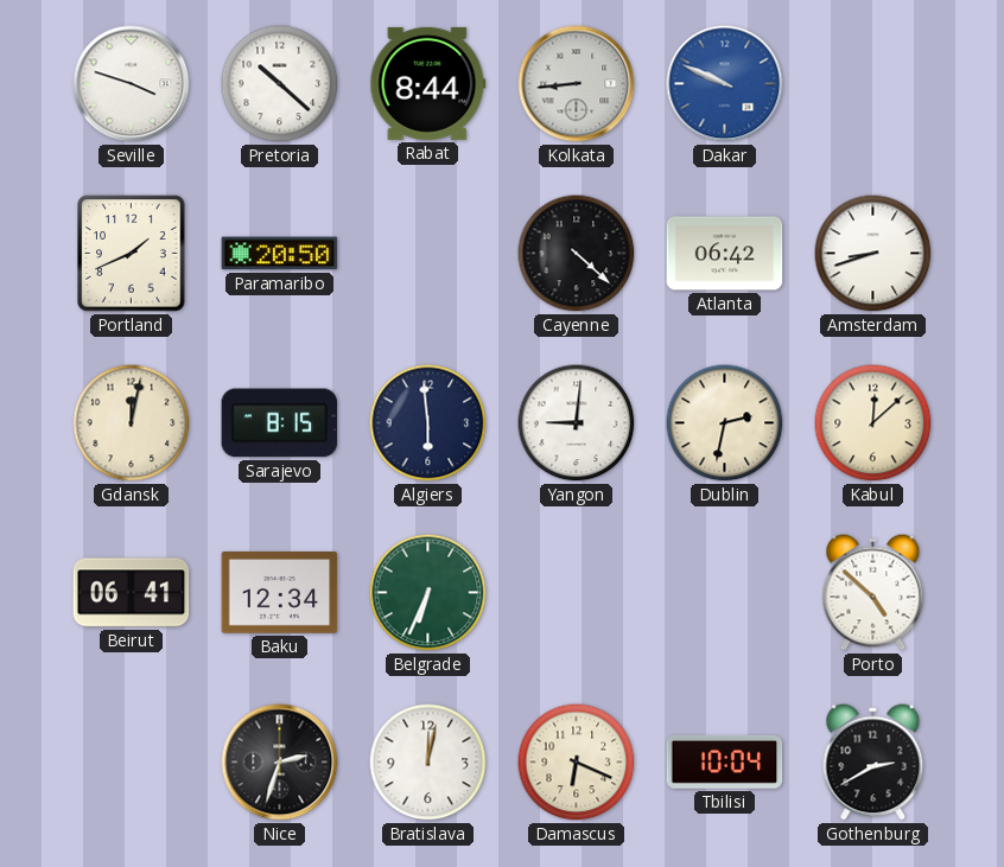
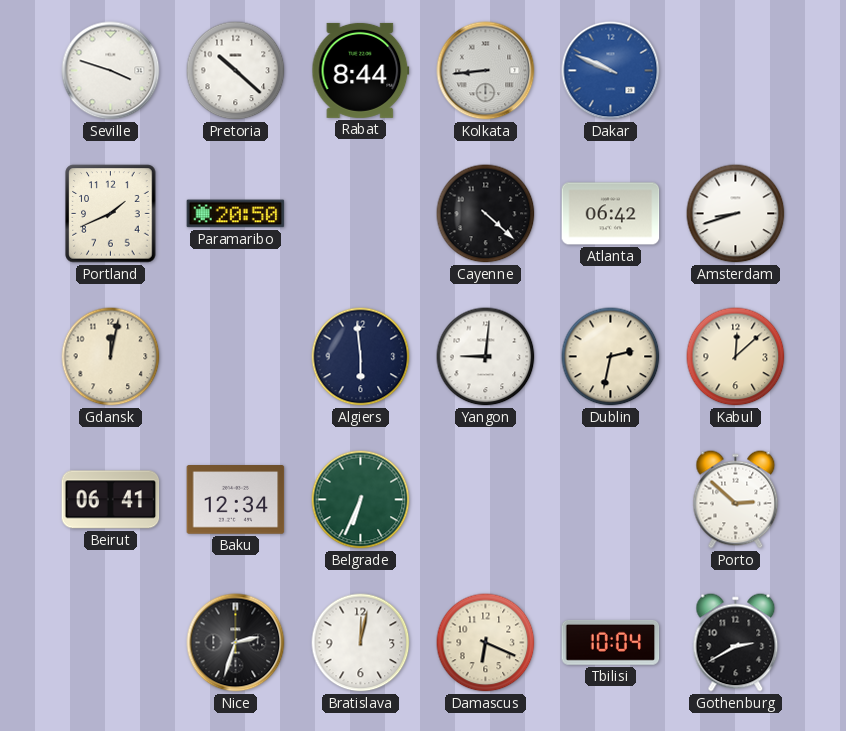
Sarajevo: 8:15 -> none
Porto: 4:52 -> 2:52
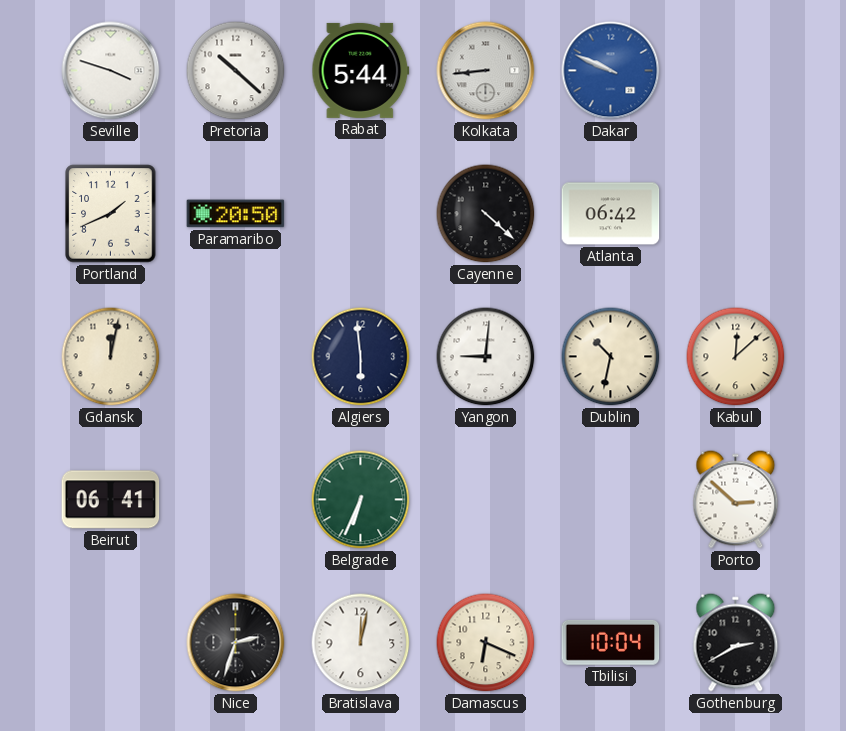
Rabat: 8:44 -> 5:44
Amsterdam: 8:42 -> none
Dublin: 2:32 -> 10:32
Baku: 12:34 -> none
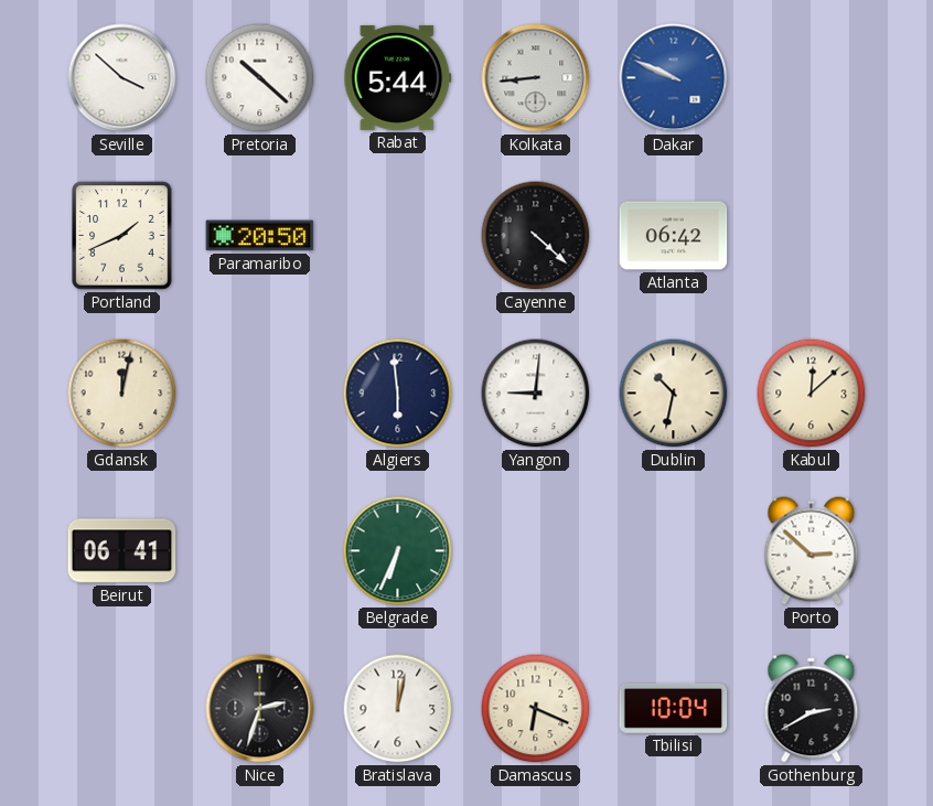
Seville: 3:48 -> 3:52
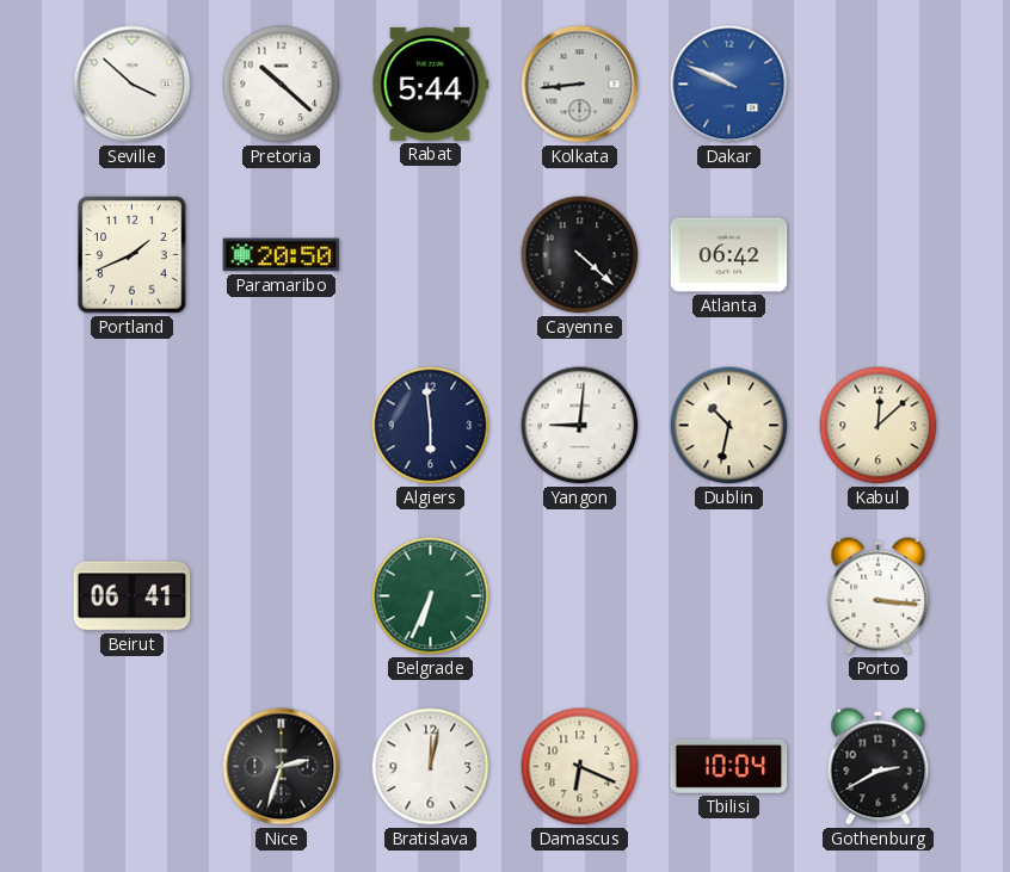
Gdansk: 12:02 -> none
Porto: 2:52 -> 3:16
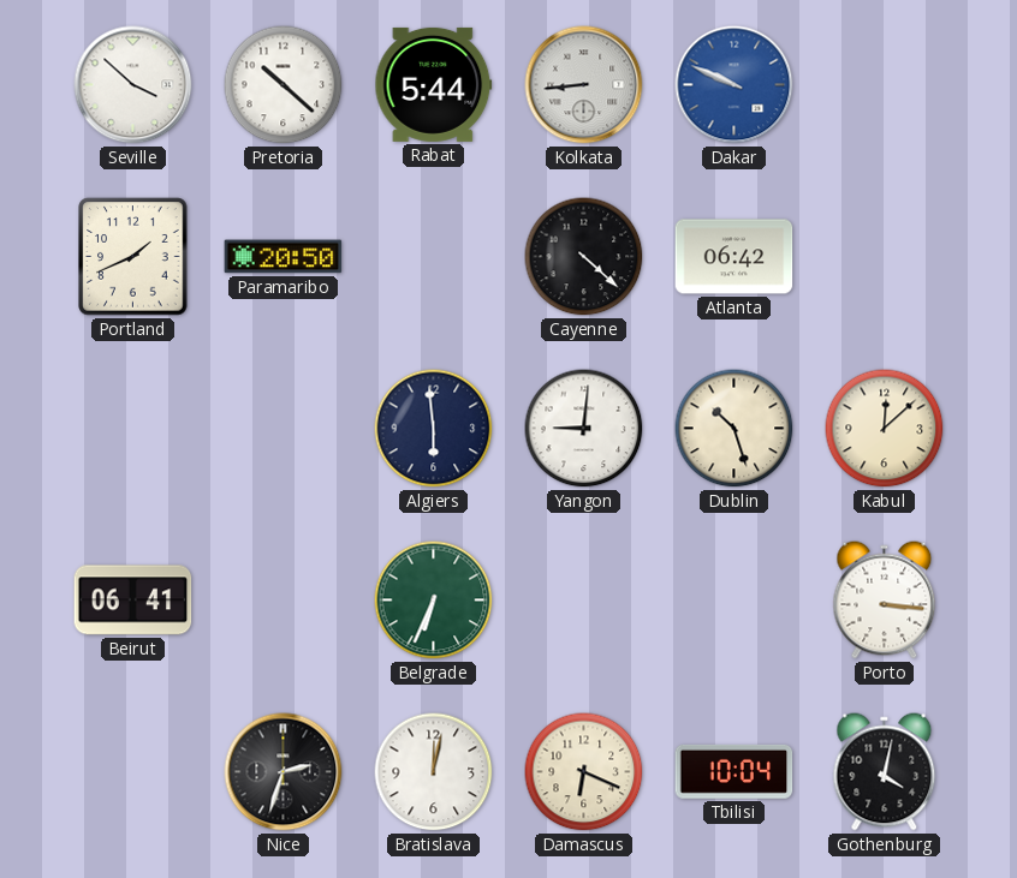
Dublin: 10:32 -> 10:27
Gothenburg: 2:40 -> 4:02
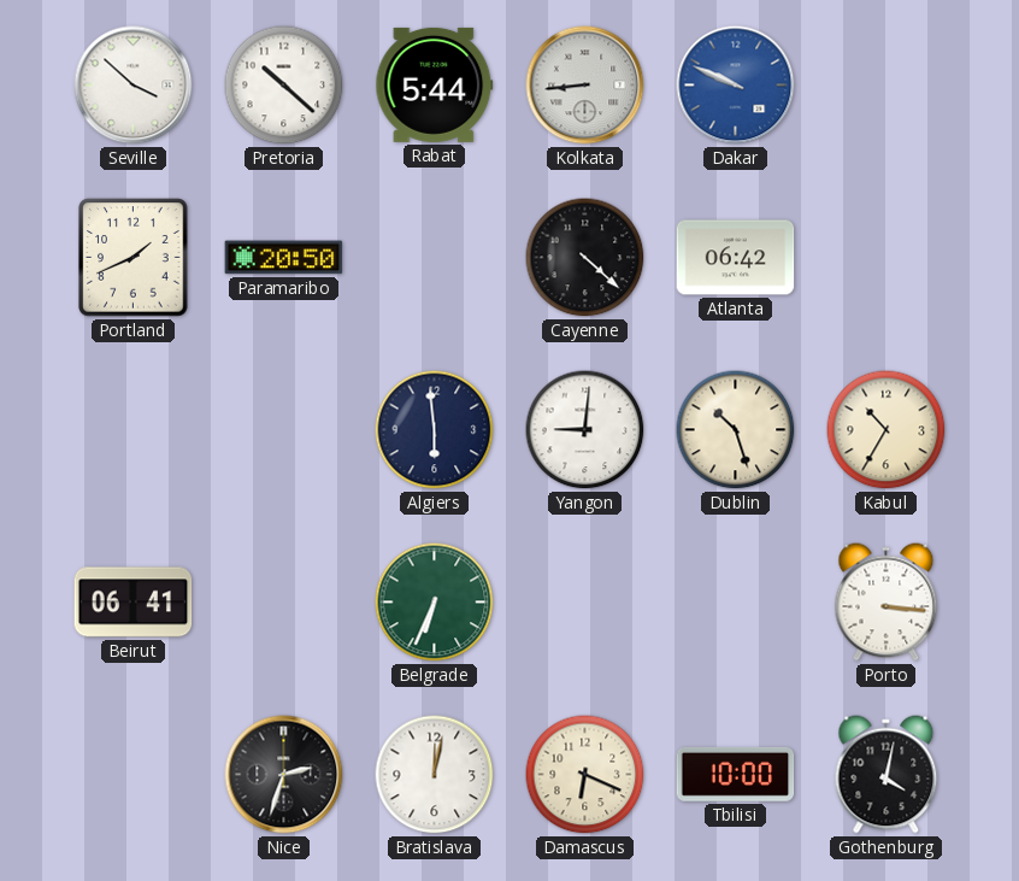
Kabul: 12:08 -> 10:35
Tbilisi: 10:04 -> 10:00
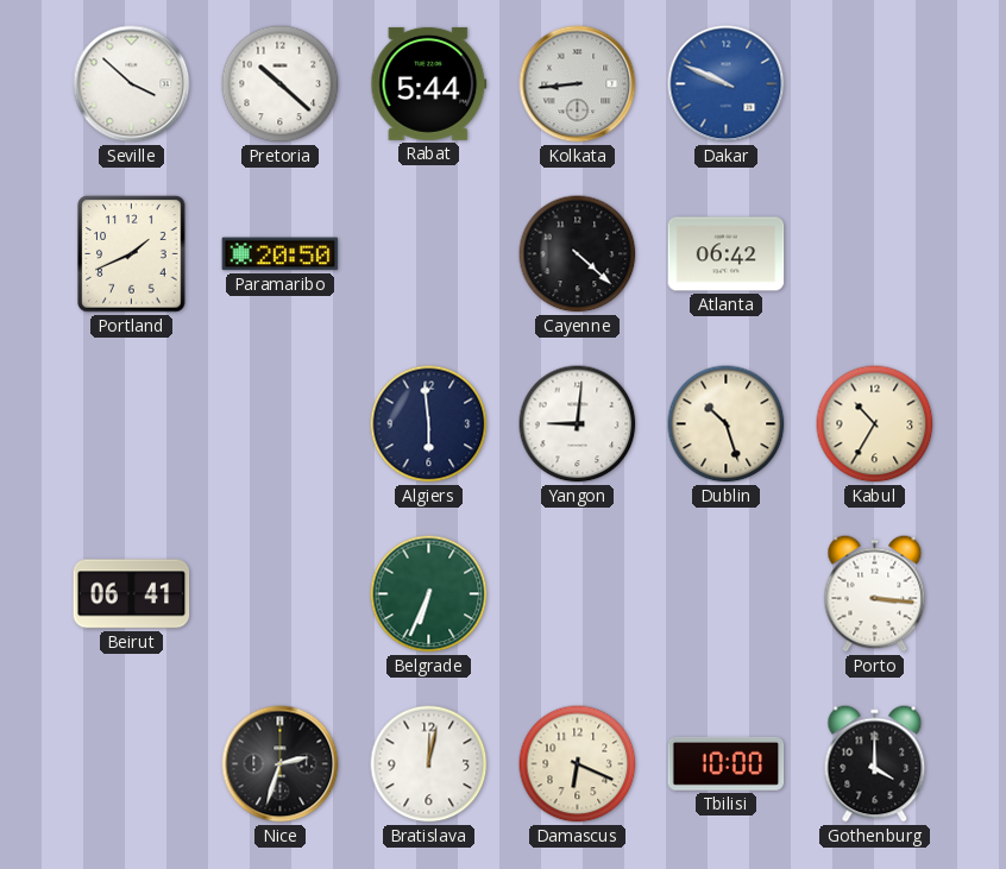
Gothenburg: 4:02 -> 4:00
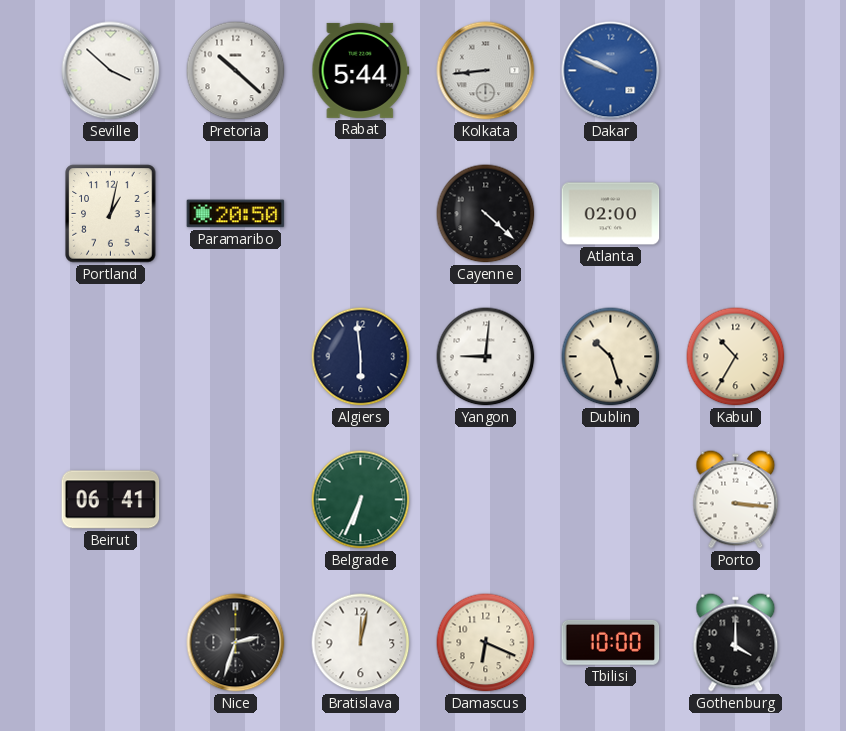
Portland: 1:41 -> 1:02
Atlanta: 06:42 -> 02:00
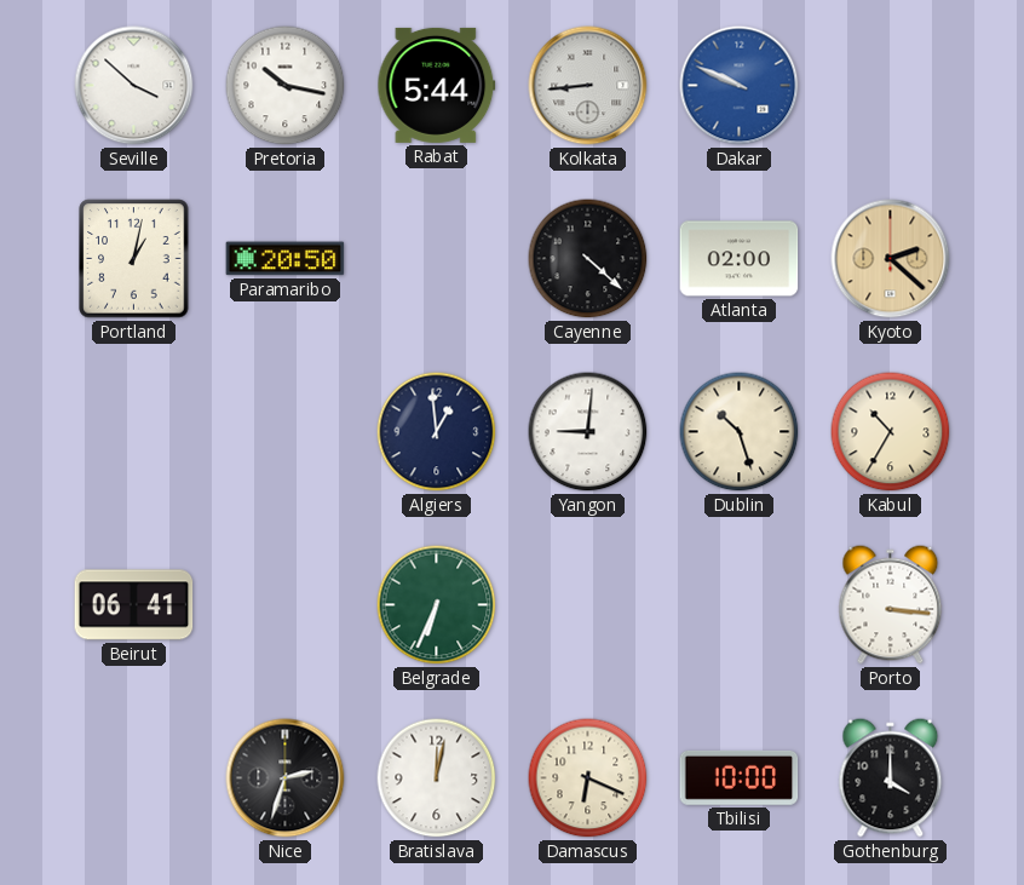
Pretoria: 10:22 -> 10:17
Kyoto: none -> 2:22
Algiers: 5:59 -> 12:59
